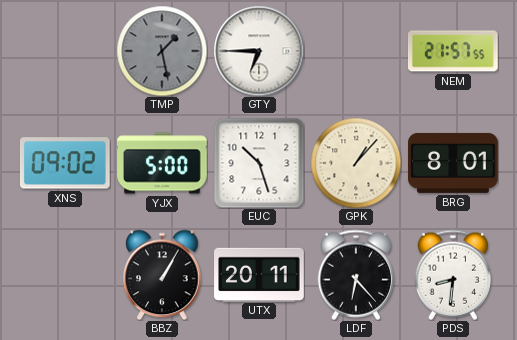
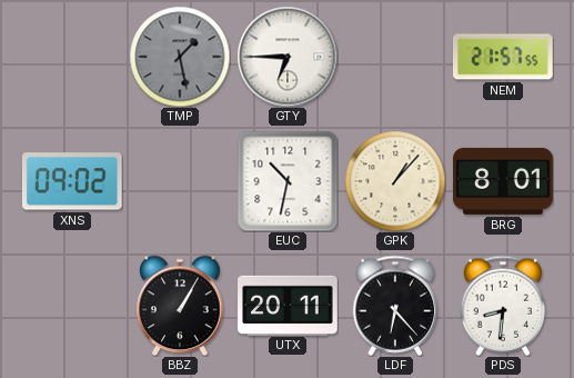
YJX: 5:00 -> none
EUC: 10:27 -> 10:32
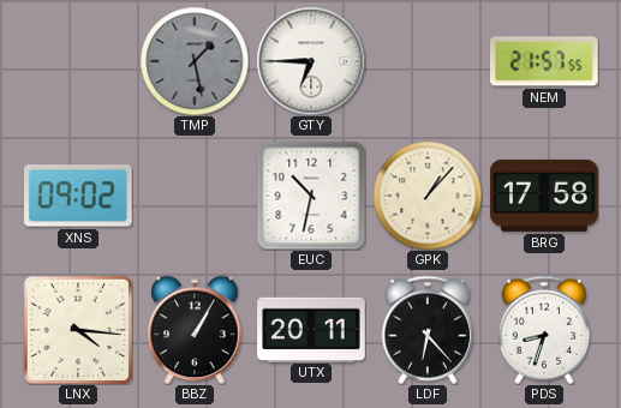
BRG: 8:01 -> 17:58
LNX: none -> 4:16
PDS: 8:31 -> 8:33
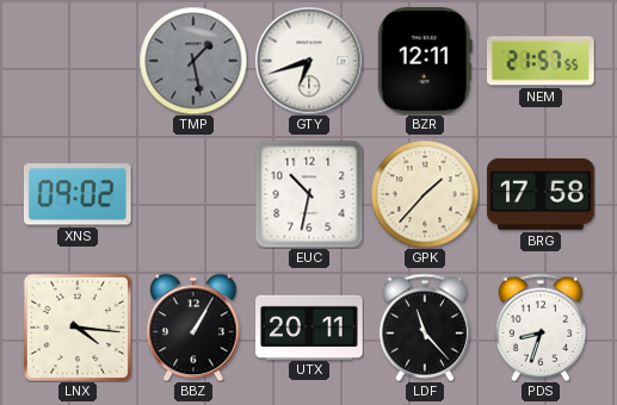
GTY: 6:45 -> 6:42
BZR: none -> 12:11
GPK: 1:07 -> 1:37
LDF: 6:23 -> 11:23
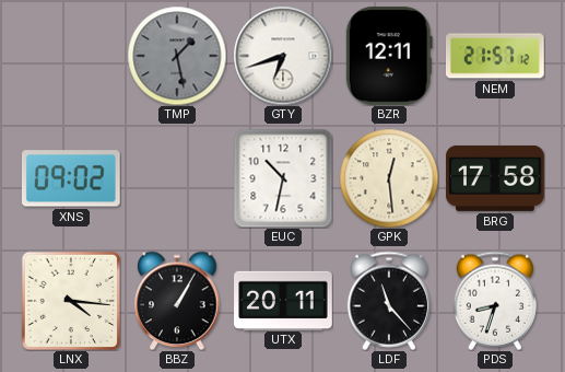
NEM: 21:57:55 -> 21:57:12
GPK: 1:37 -> 12:29
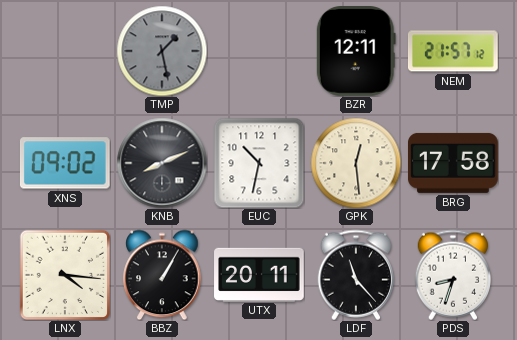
GTY: 6:42 -> none
KNB: none -> 8:11
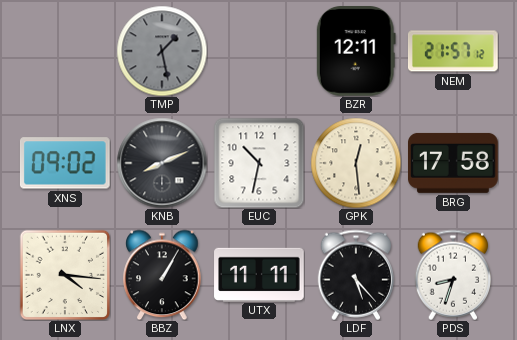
UTX: 20:11 -> 11:11
LDF: 11:23 -> 5:23
